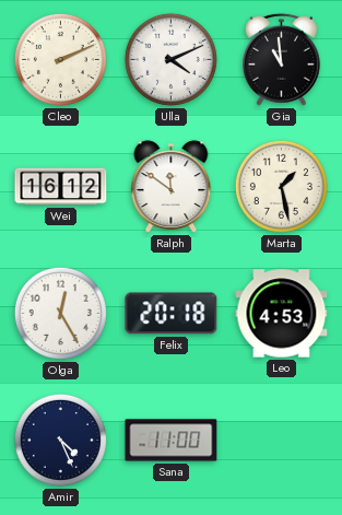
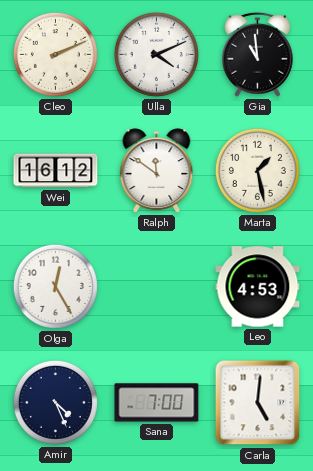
Felix: 20:18 -> none
Sana: 11:00 -> 7:00
Carla: none -> 5:01
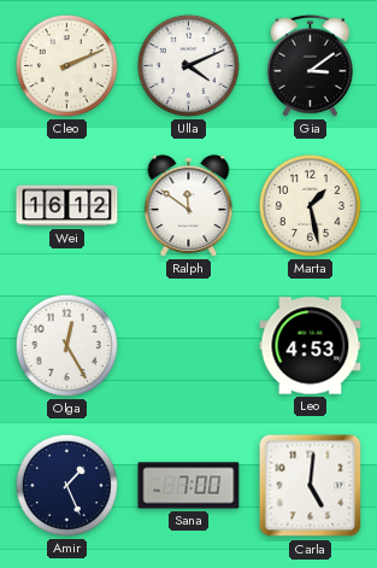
Gia: 10:59 -> 3:09
Amir: 4:26 -> 1:26
